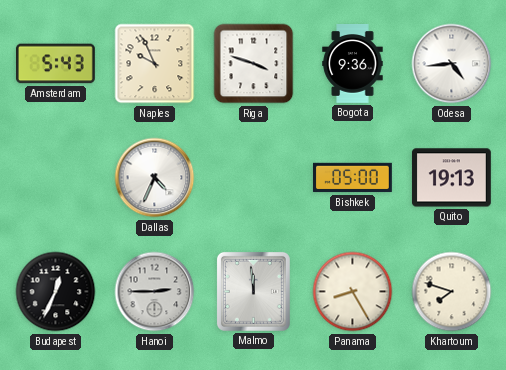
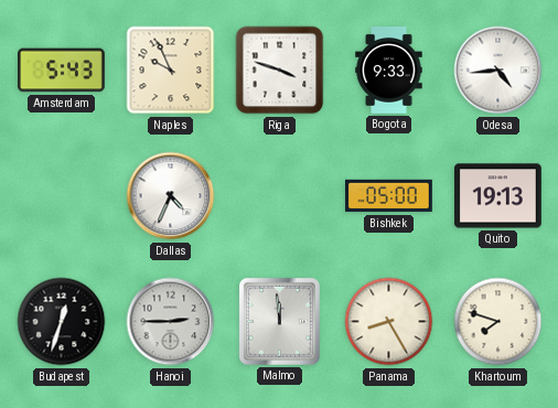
Bogota: 9:36 -> 9:33
Budapest: 12:34 -> 12:33
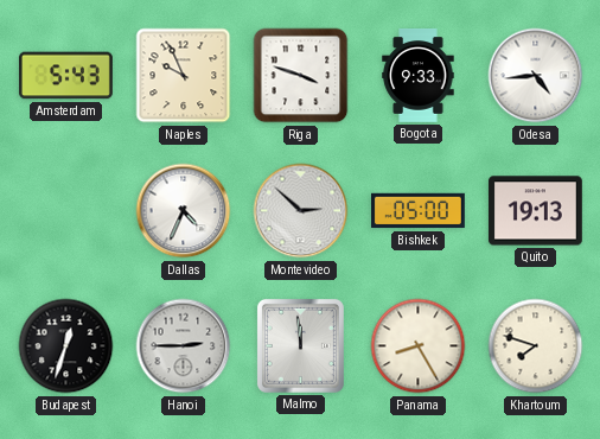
Montevideo: none -> 2:52
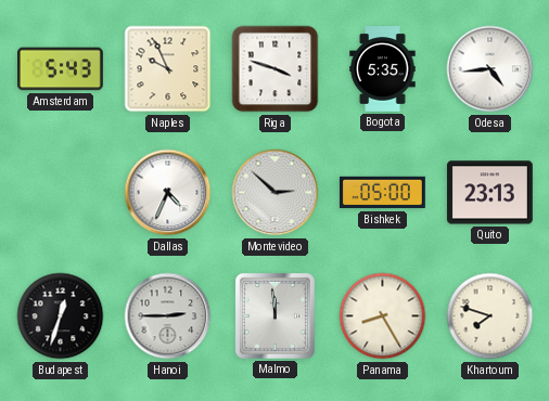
Bogota: 9:33 -> 5:35
Quito: 19:13 -> 23:13
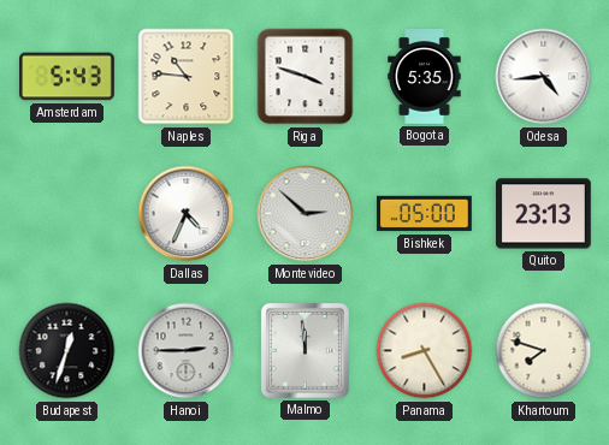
Naples: 9:56 -> 10:46
